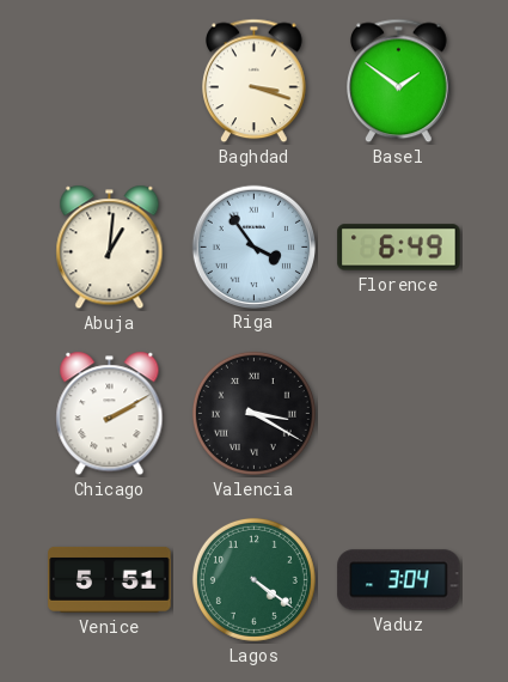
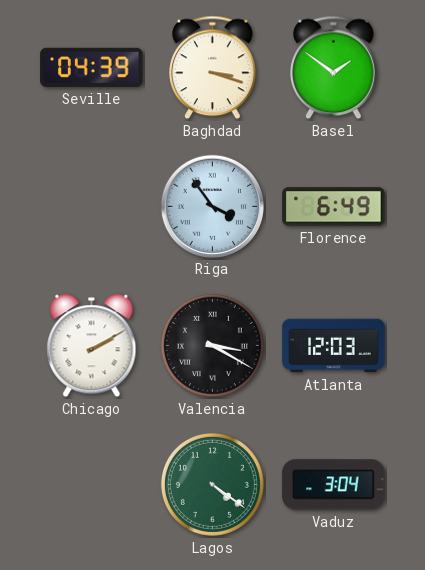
Seville: none -> 04:39
Abuja: 1:01 -> none
Atlanta: none -> 12:03
Venice: 5:51 -> none
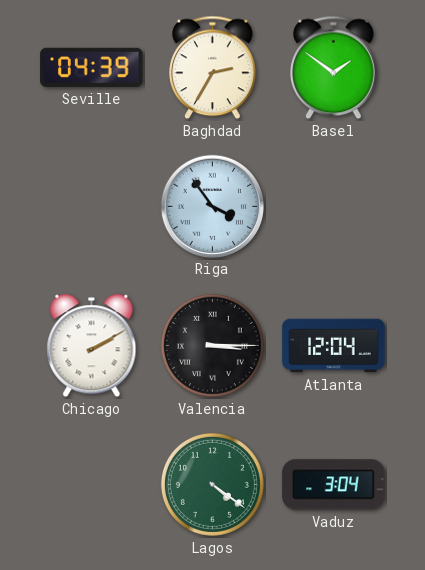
Baghdad: 3:18 -> 2:35
Florence: 6:49 -> none
Valencia: 3:20 -> 3:15
Atlanta: 12:03 -> 12:04
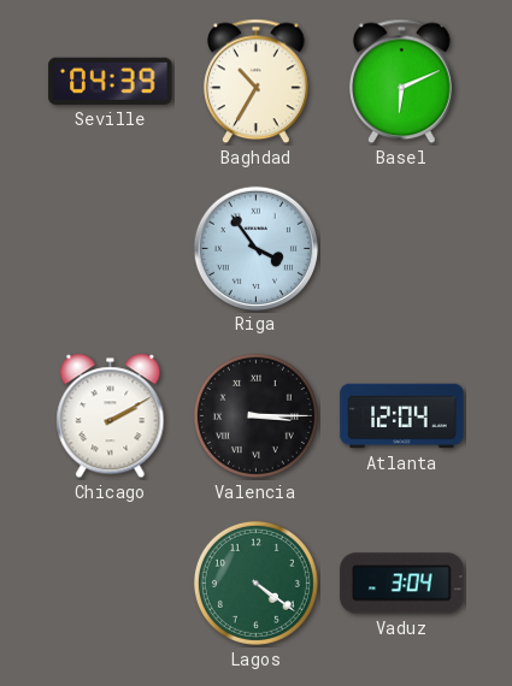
Baghdad: 2:35 -> 10:35
Basel: 1:51 -> 6:11
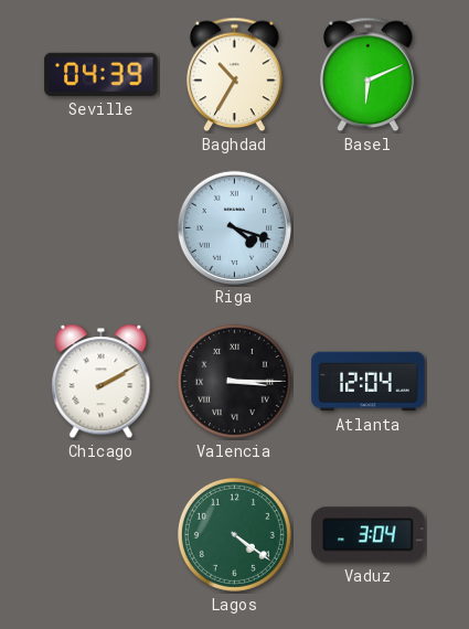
Riga: 3:54 -> 4:18
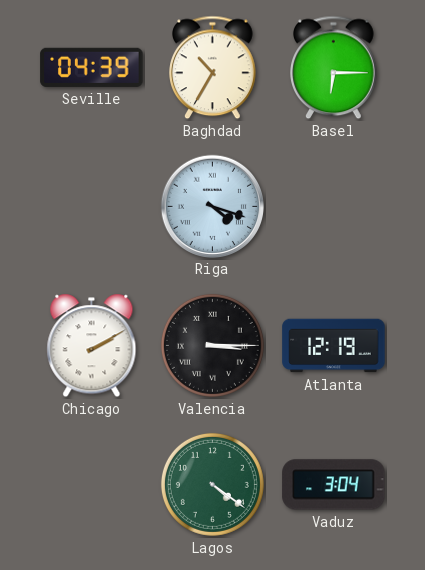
Basel: 6:11 -> 6:15
Atlanta: 12:04 -> 12:19
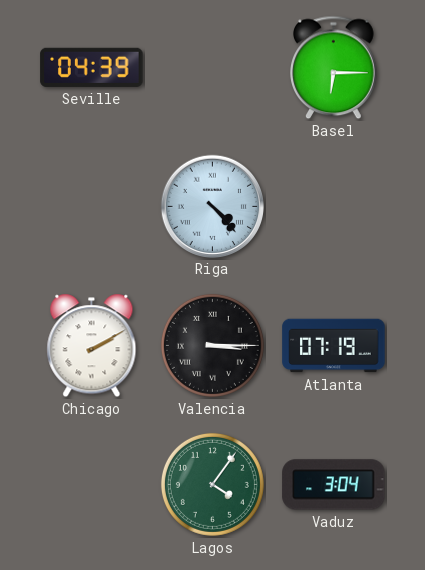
Baghdad: 10:35 -> none
Riga: 4:18 -> 4:23
Atlanta: 12:19 -> 07:19
Lagos: 4:21 -> 4:06
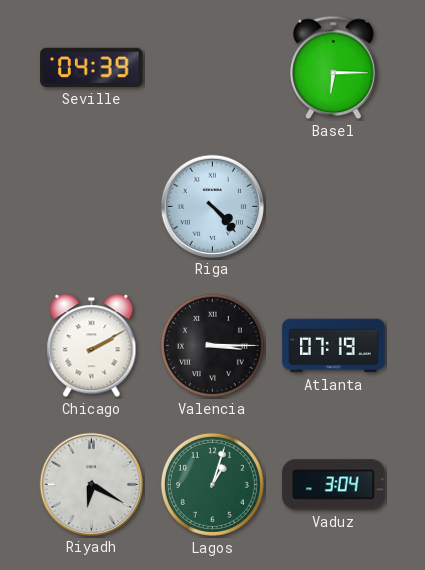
Riyadh: none -> 6:20
Lagos: 4:06 -> 1:03
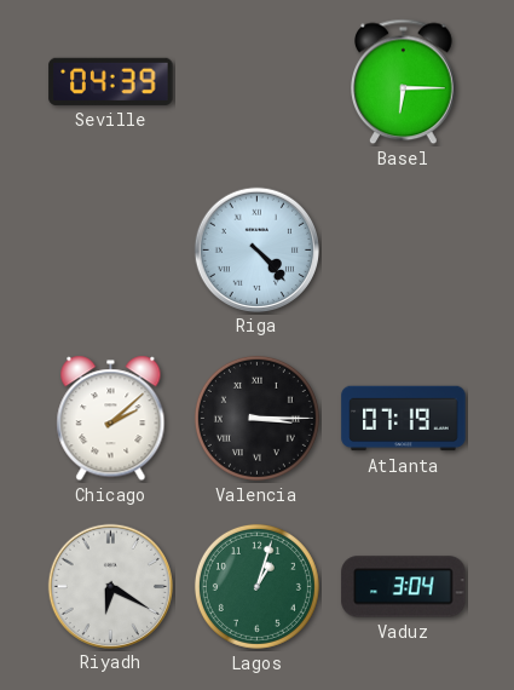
Chicago: 2:10 -> 2:08
